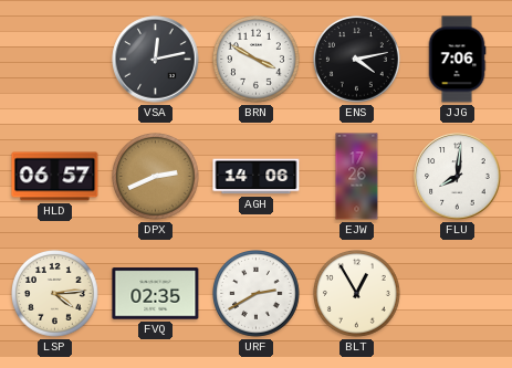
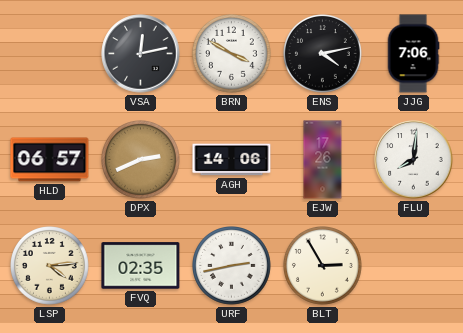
URF: 2:40 -> 2:43
BLT: 12:55 -> 2:55
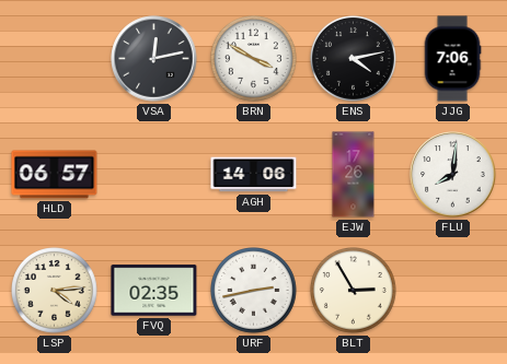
DPX: 2:41 -> none
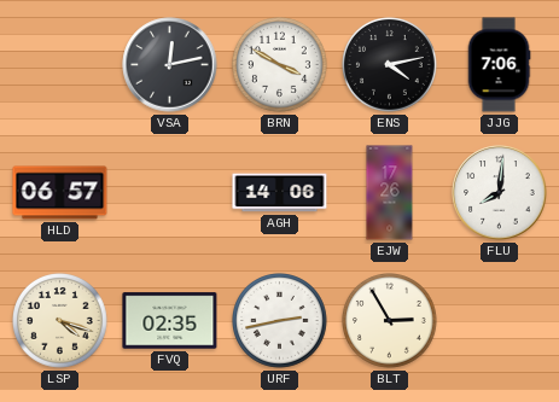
LSP: 4:14 -> 4:18
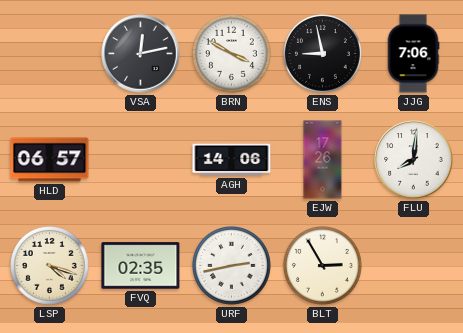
ENS: 4:13 -> 8:58
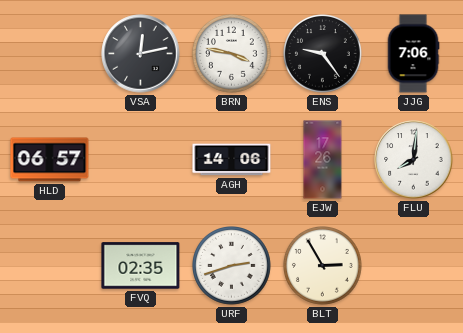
BRN: 3:50 -> 3:47
ENS: 8:58 -> 9:24
LSP: 4:18 -> none
URF: 2:43 -> 2:42
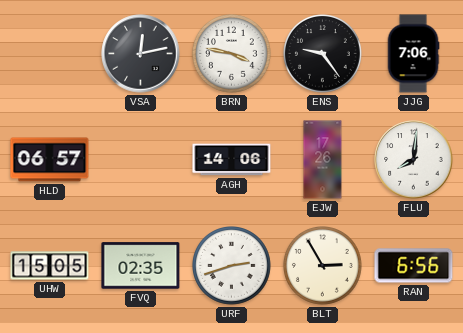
UHW: none -> 15:05
RAN: none -> 6:56
